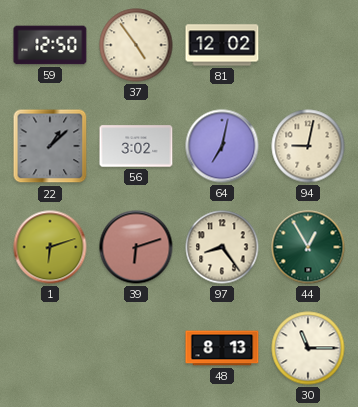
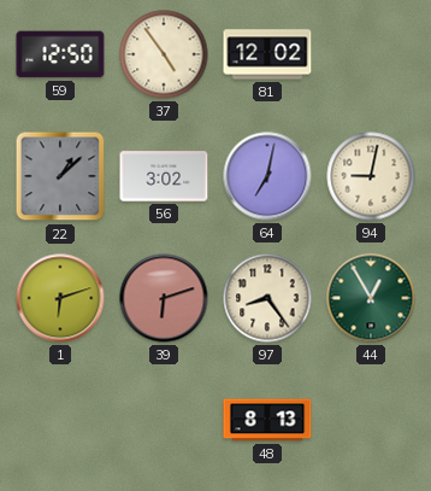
30: 11:15 -> none
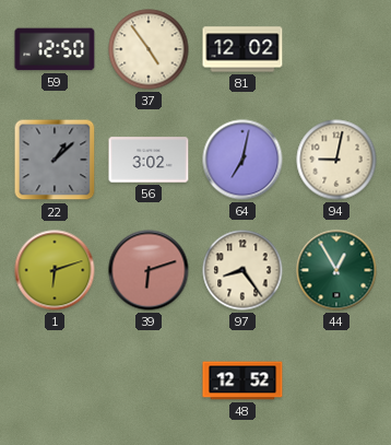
48: 8:13 -> 12:52
